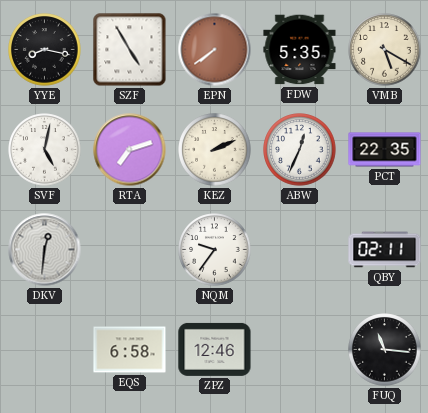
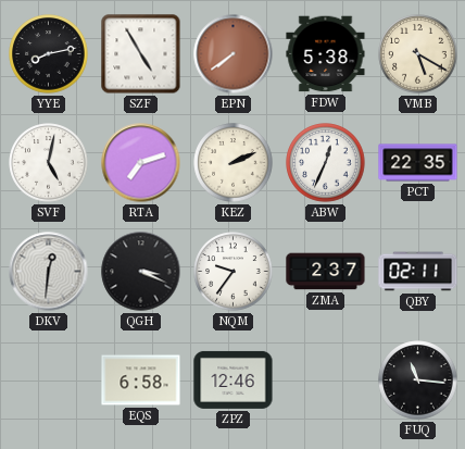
YYE: 8:17 -> 8:13
FDW: 5:35 -> 5:38
QGH: none -> 3:19
ZMA: none -> 2:37
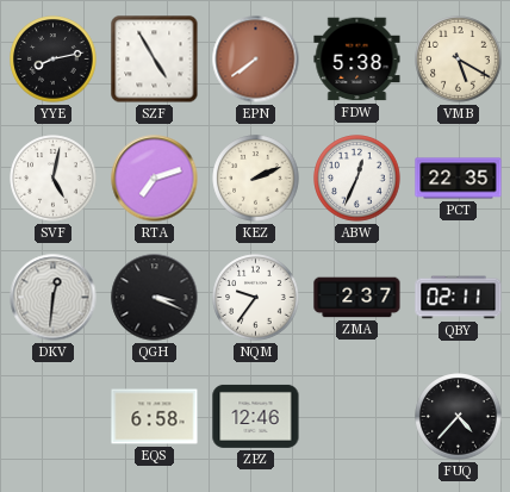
FUQ: 11:16 -> 4:37
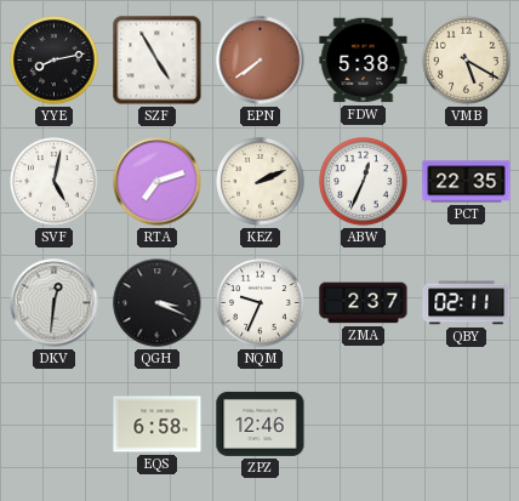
NQM: 9:36 -> 9:34
FUQ: 4:37 -> none
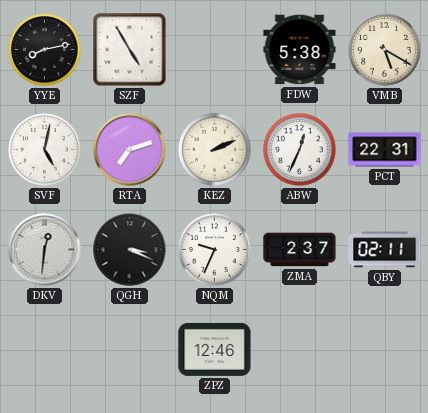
EPN: 7:39 -> none
PCT: 22:35 -> 22:31
EQS: 6:58 -> none
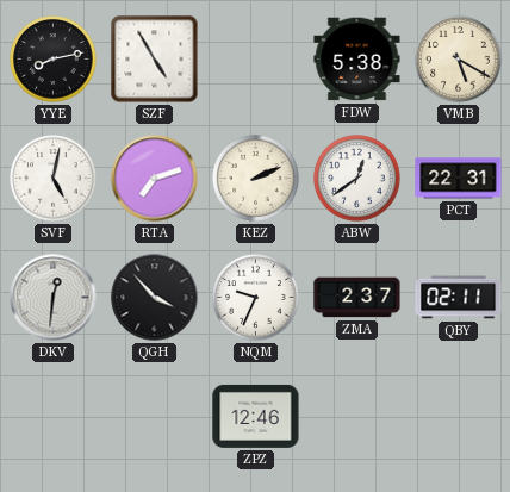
ABW: 12:34 -> 12:39
QGH: 3:19 -> 3:53
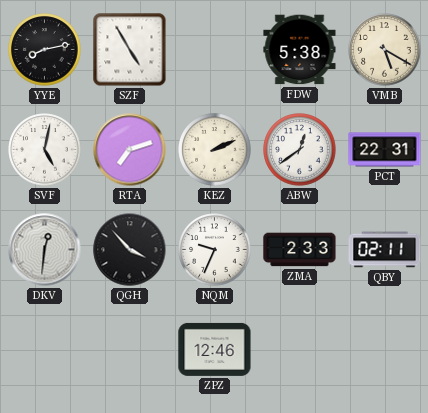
ZMA: 2:37 -> 2:33
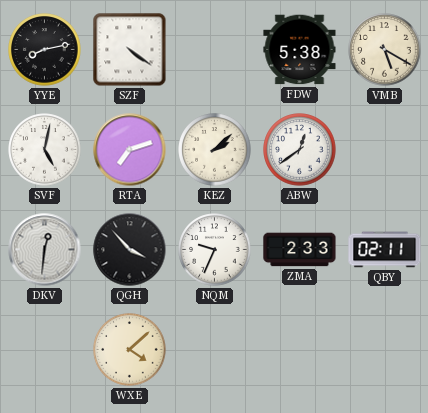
SZF: 4:55 -> 4:21
KEZ: 2:11 -> 2:08
PCT: 22:31 -> none
WXE: none -> 4:08
ZPZ: 12:46 -> none
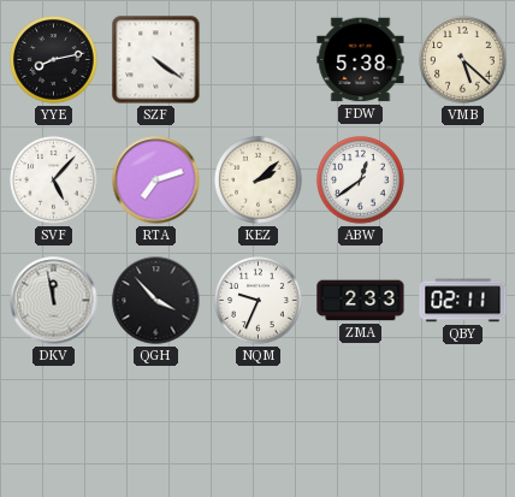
VMB: 5:20 -> 5:22
SVF: 5:02 -> 5:07
DKV: 12:31 -> 11:58
WXE: 4:08 -> none
